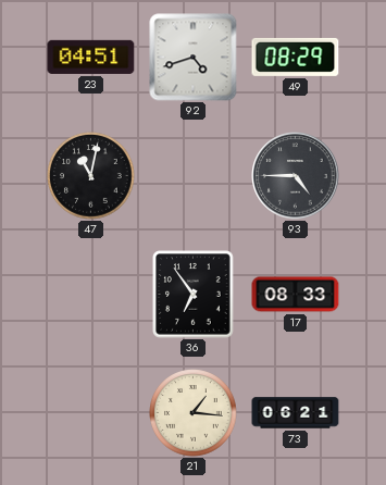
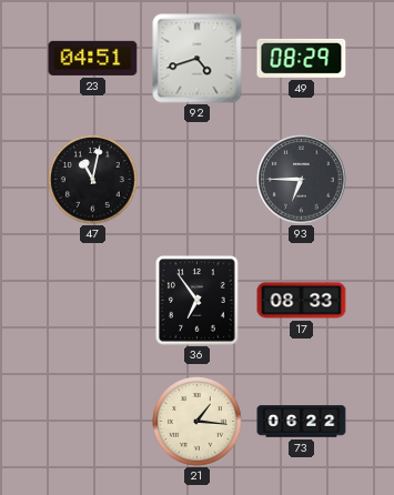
93: 4:45 -> 6:45
73: 06:21 -> 06:22
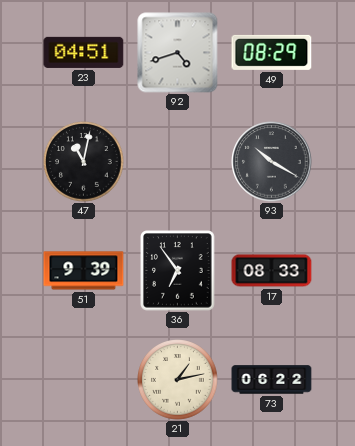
93: 6:45 -> 10:20
51: none -> 9:39
21: 1:16 -> 1:13
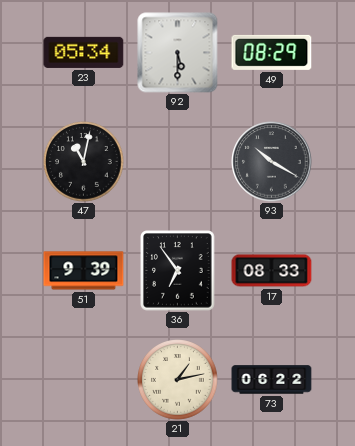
23: 04:51 -> 05:34
92: 4:42 -> 5:30
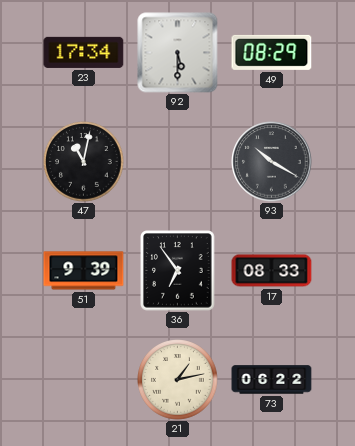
23: 05:34 -> 17:34
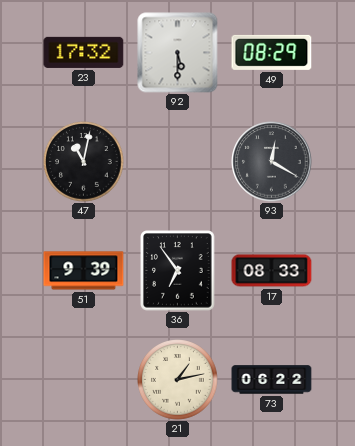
23: 17:34 -> 17:32
93: 10:20 -> 12:20
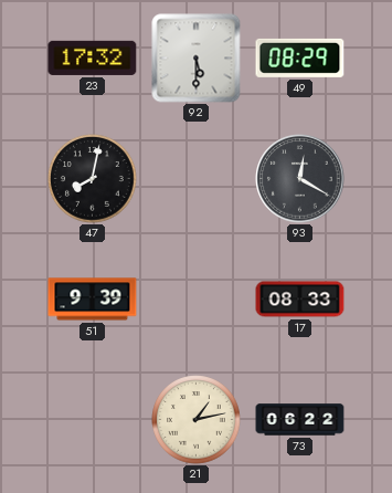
47: 11:02 -> 8:02
36: 6:54 -> none
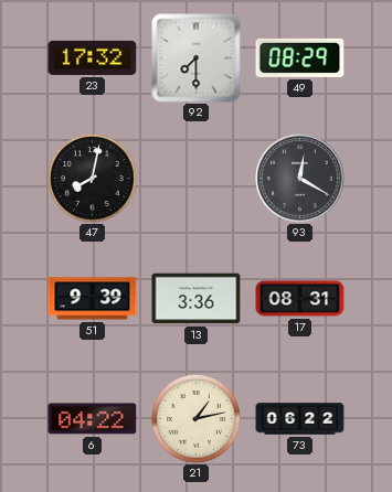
92: 5:30 -> 7:30
13: none -> 3:36
17: 08:33 -> 08:31
6: none -> 04:22
